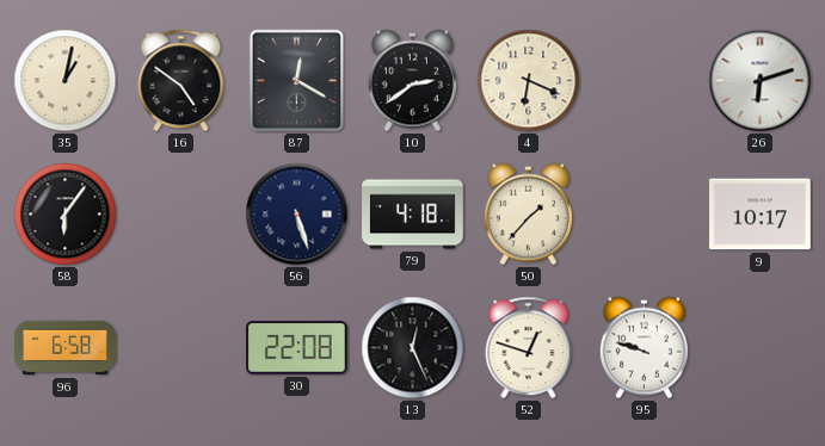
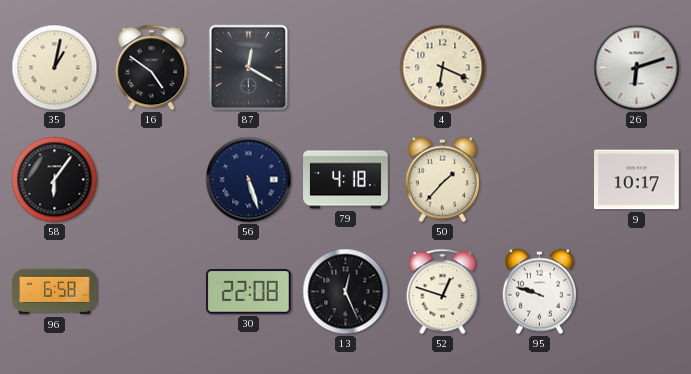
10: 2:39 -> none
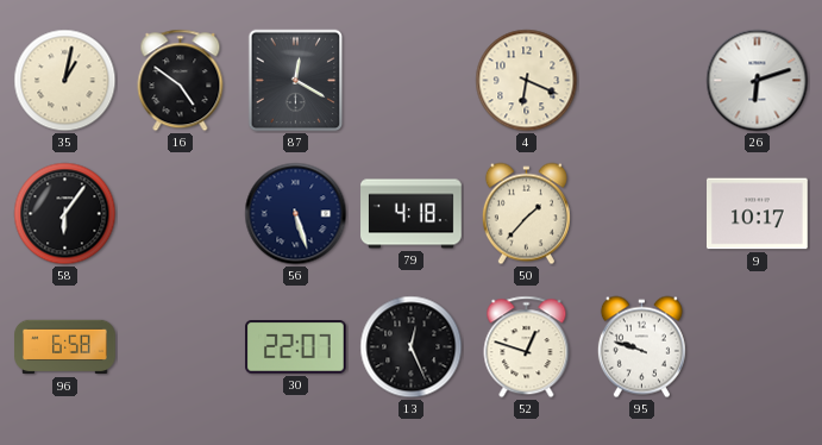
30: 22:08 -> 22:07
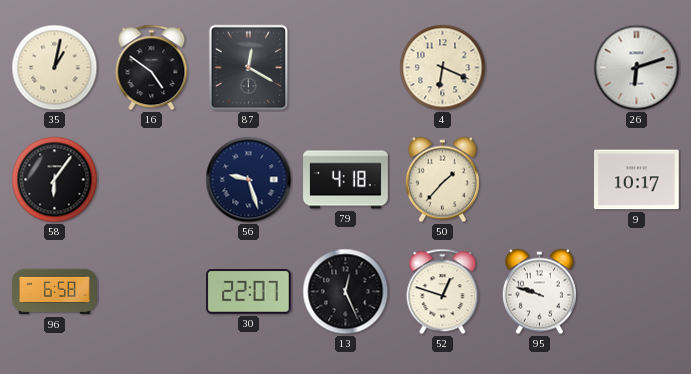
56: 5:27 -> 9:27
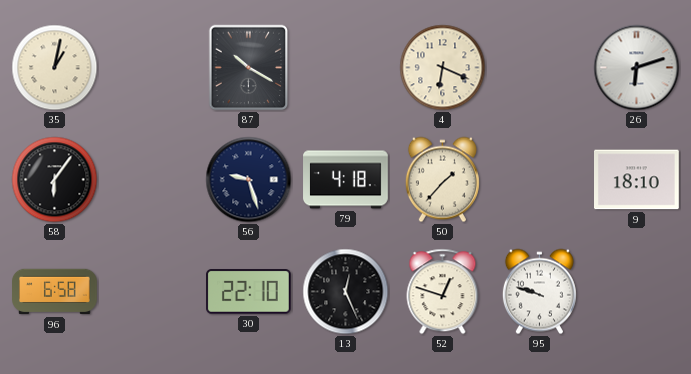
16: 4:51 -> none
87: 12:20 -> 10:20
9: 10:17 -> 18:10
30: 22:07 -> 22:10
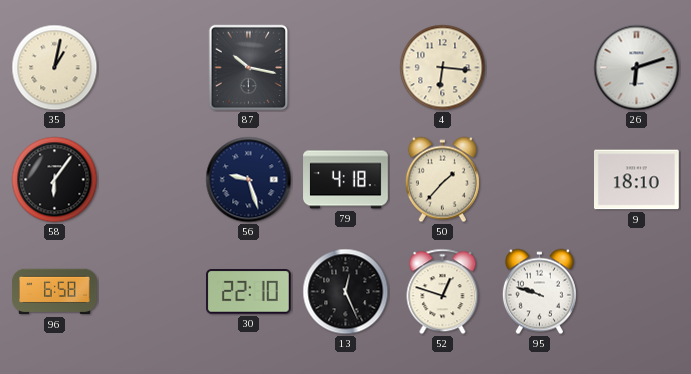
87: 10:20 -> 10:17
4: 6:19 -> 6:16
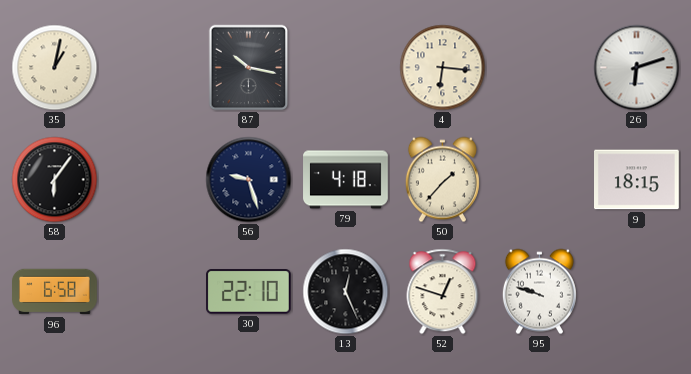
9: 18:10 -> 18:15
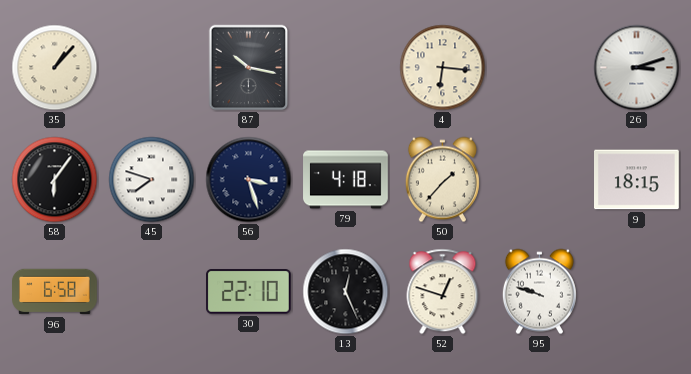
35: 1:02 -> 1:07
26: 6:12 -> 3:12
45: none -> 7:48
56: 9:27 -> 3:27
